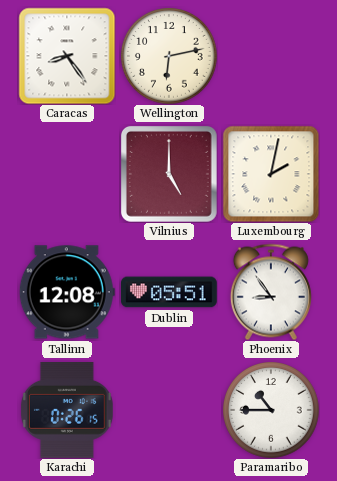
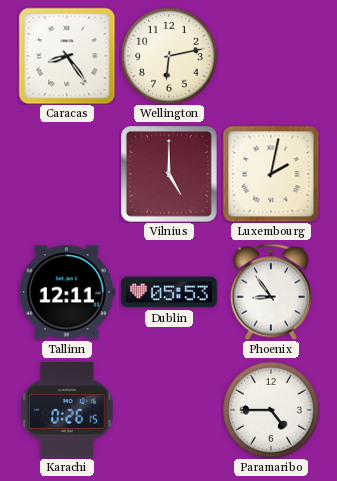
Tallinn: 12:08 -> 12:11
Dublin: 05:51 -> 05:53
Paramaribo: 10:45 -> 4:45
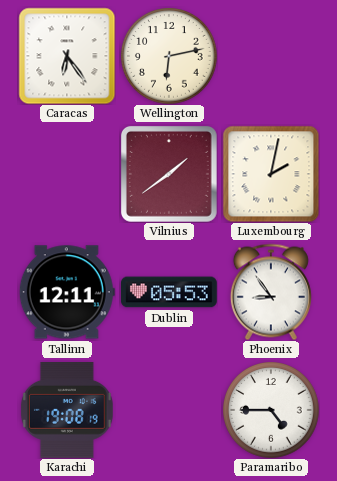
Caracas: 8:24 -> 6:24
Vilnius: 5:00 -> 1:39
Karachi: 0:26 -> 19:08
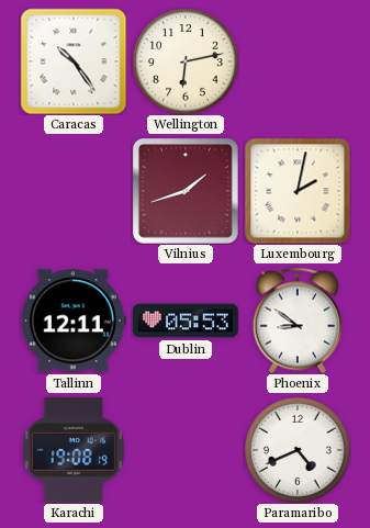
Caracas: 6:24 -> 10:24
Vilnius: 1:39 -> 1:42
Phoenix: 8:54 -> 8:51
Paramaribo: 4:45 -> 4:41
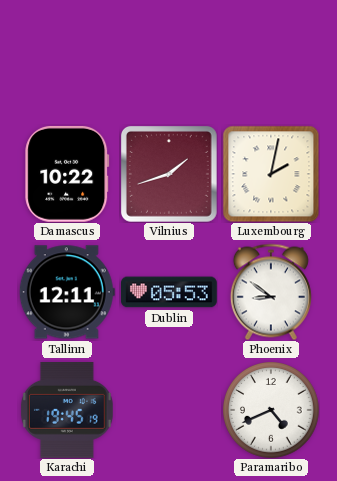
Caracas: 10:24 -> none
Wellington: 6:13 -> none
Damascus: none -> 10:22
Karachi: 19:08 -> 19:45
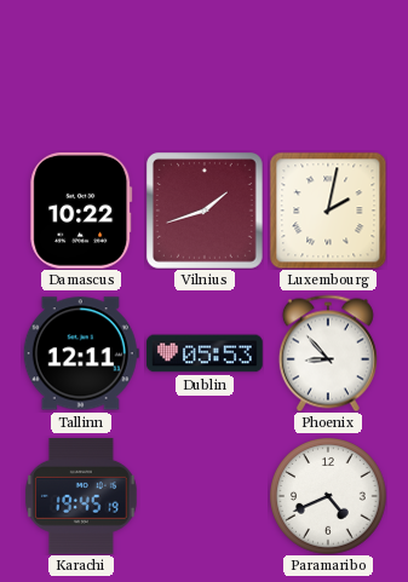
Phoenix: 8:51 -> 8:53
